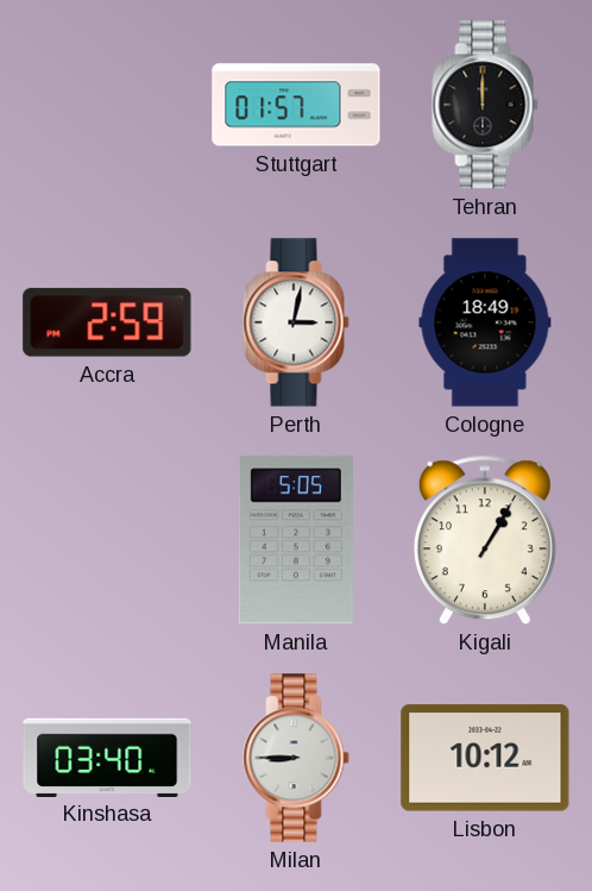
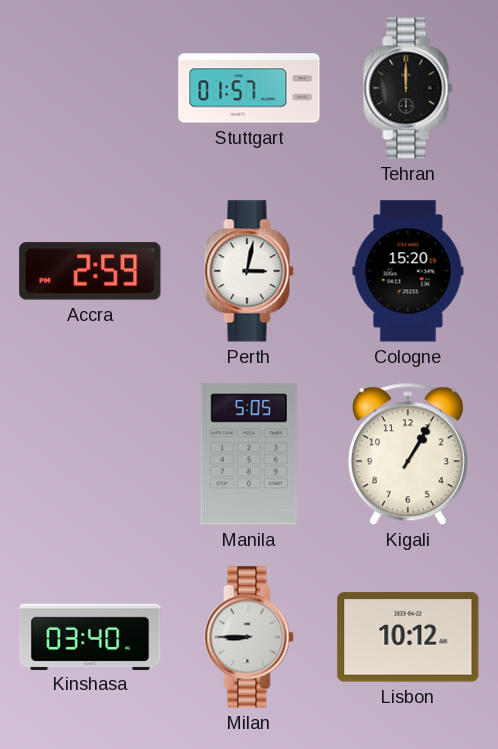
Cologne: 18:49 -> 15:20
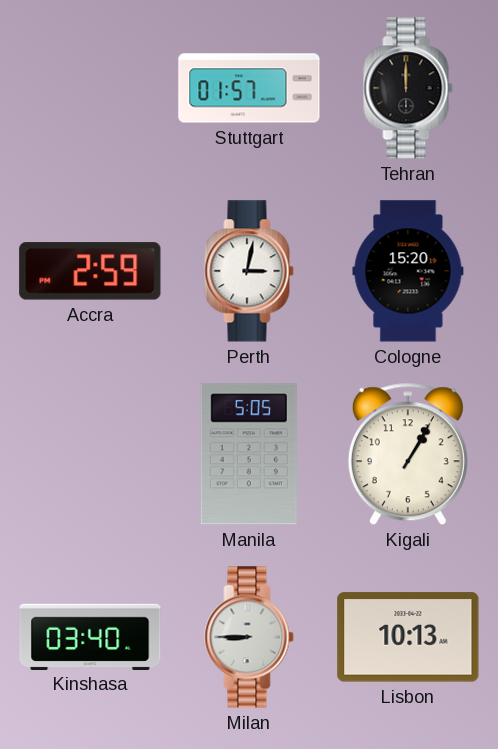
Lisbon: 10:12 -> 10:13
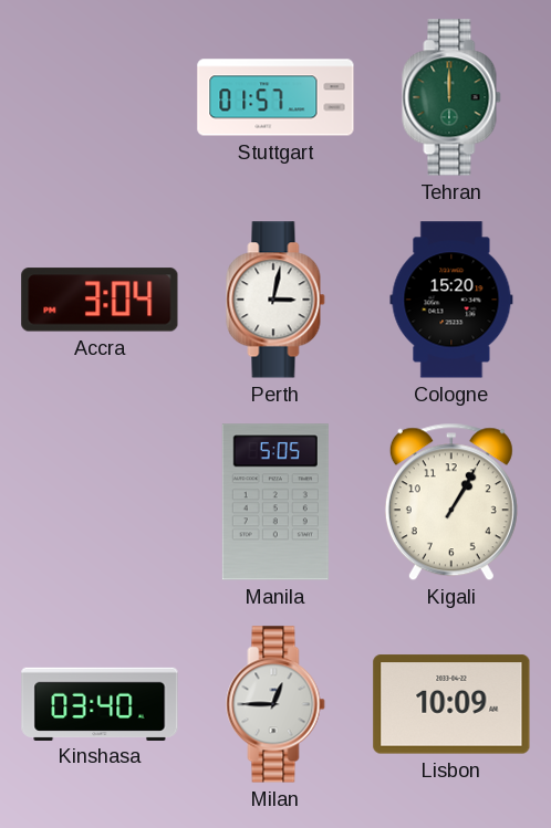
Tehran dial: black -> green
Accra: 2:59 -> 3:04
Milan: 8:45 -> 12:45
Lisbon: 10:13 -> 10:09
